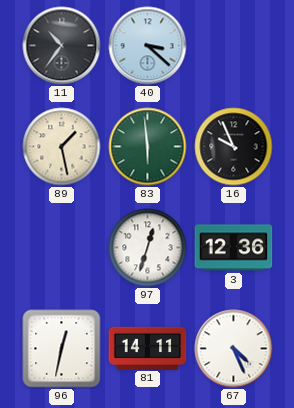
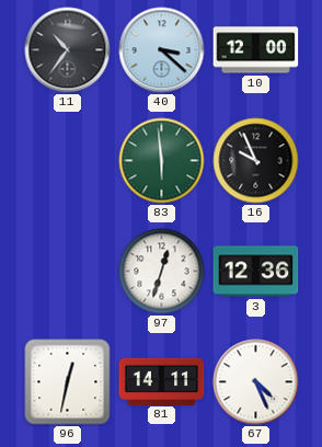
10: none -> 12:00
89: 1:28 -> none
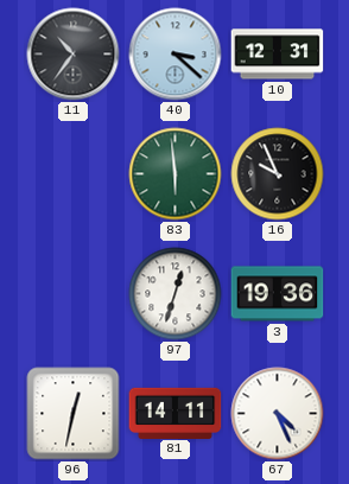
10: 12:00 -> 12:31
3: 12:36 -> 19:36
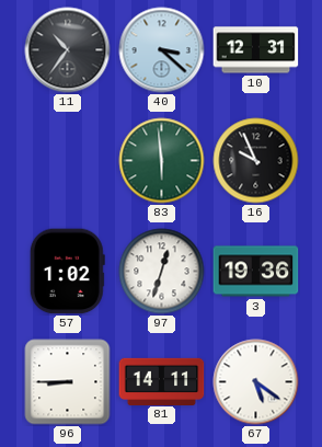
57: none -> 1:02
96: 12:32 -> 8:45
67: 4:26 -> 5:21
